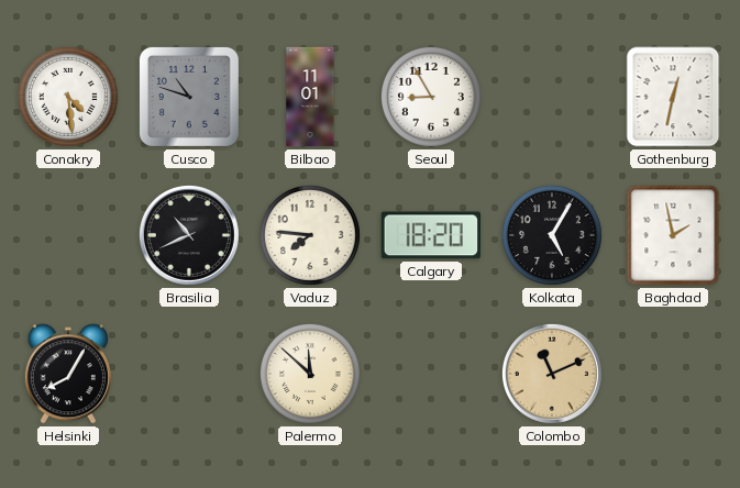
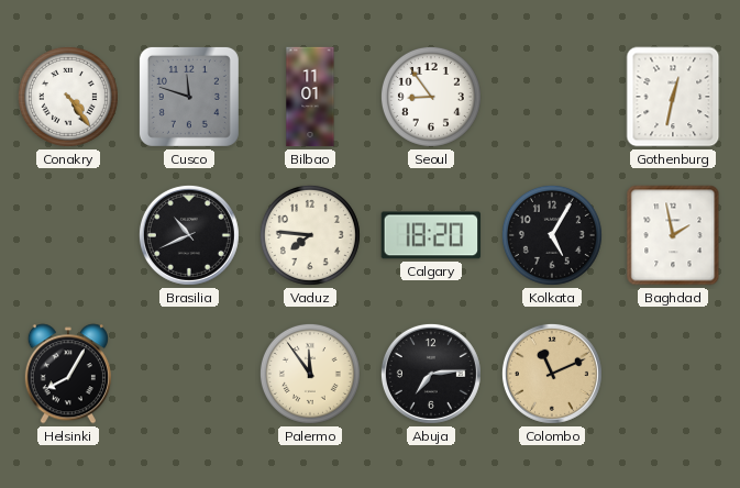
Conakry: 4:29 -> 4:24
Cusco: 10:48 -> 11:48
Seoul: 8:55 -> 8:54
Palermo: 11:52 -> 11:54
Abuja: none -> 7:14
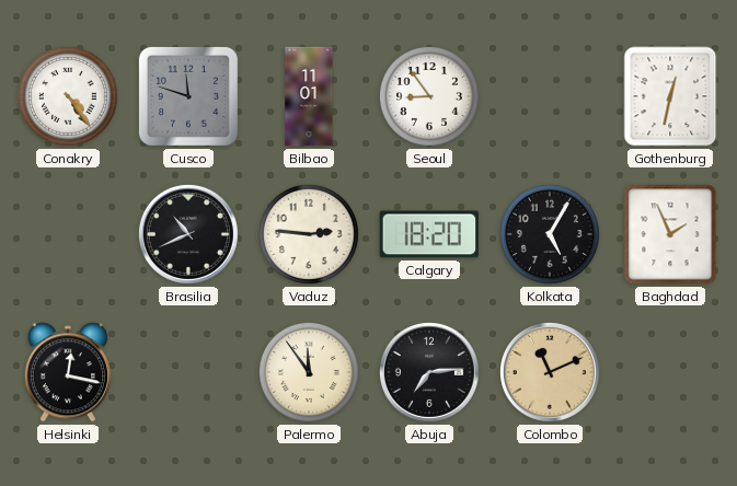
Vaduz: 7:46 -> 2:46
Baghdad: 1:58 -> 1:56
Helsinki: 8:05 -> 12:17
